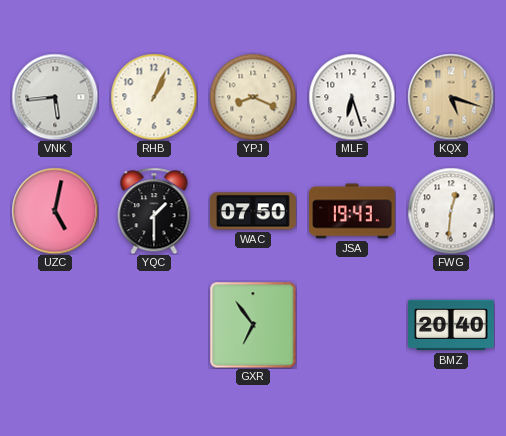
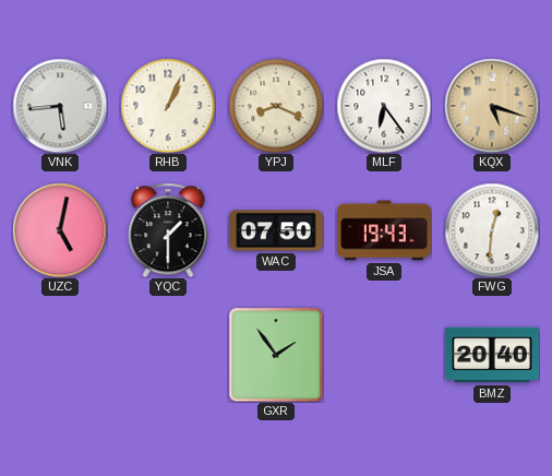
MLF: 6:27 -> 6:24
GXR: 6:54 -> 1:54
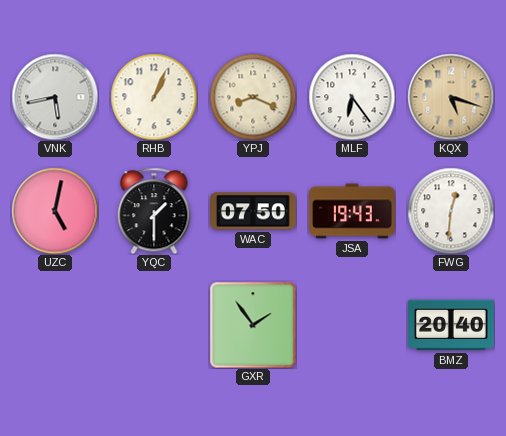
VNK: 5:44 -> 5:43
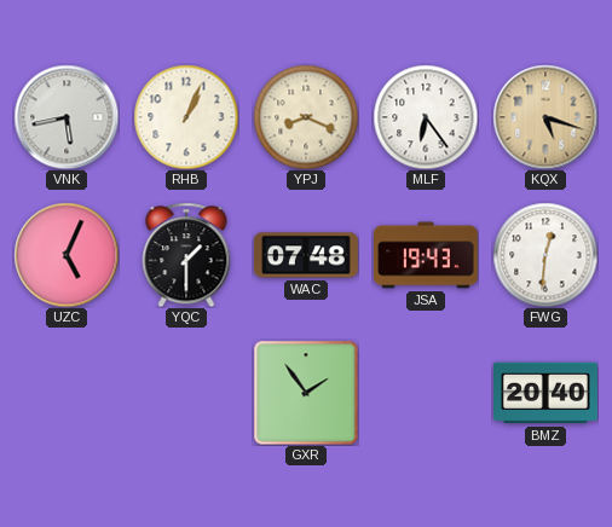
UZC: 5:02 -> 5:04
WAC: 07:50 -> 07:48
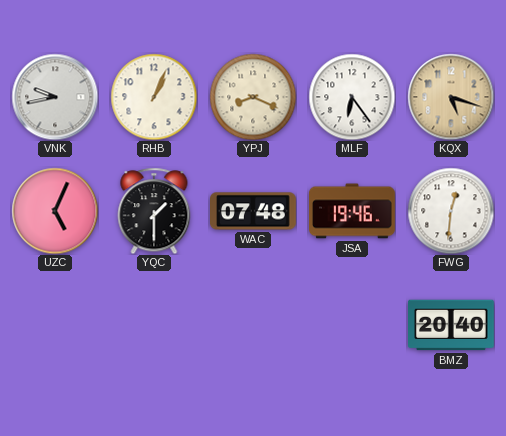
VNK: 5:43 -> 9:43
JSA: 19:43 -> 19:46
GXR: 1:54 -> none
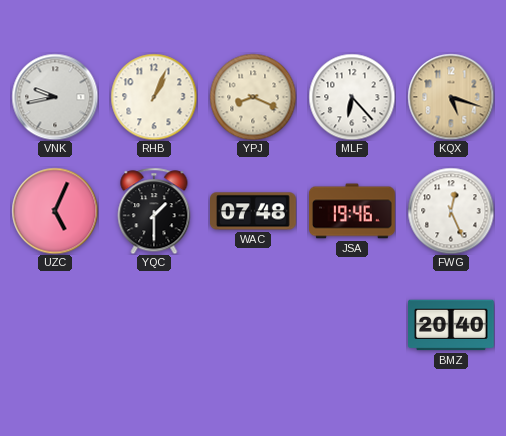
MLF: 6:24 -> 6:23
FWG: 12:31 -> 12:26
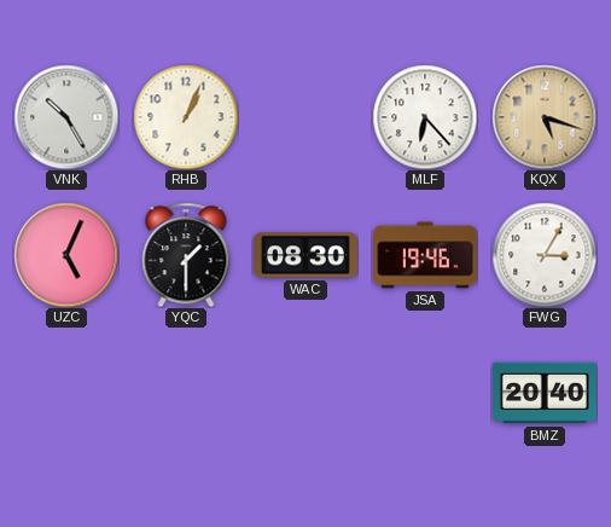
VNK: 9:43 -> 10:25
YPJ: 8:19 -> none
WAC: 07:48 -> 08:30
FWG: 12:26 -> 3:05
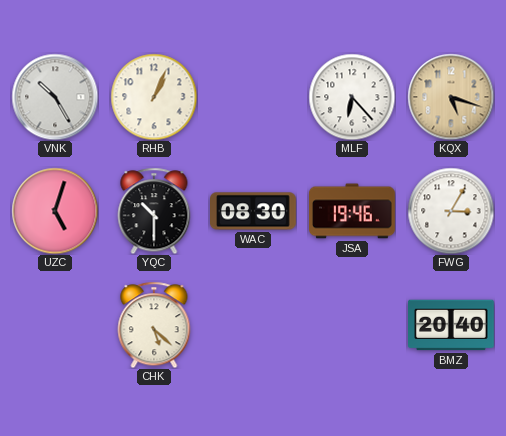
UZC: 5:04 -> 5:03
YQC: 1:30 -> 10:30
CHK: none -> 5:22
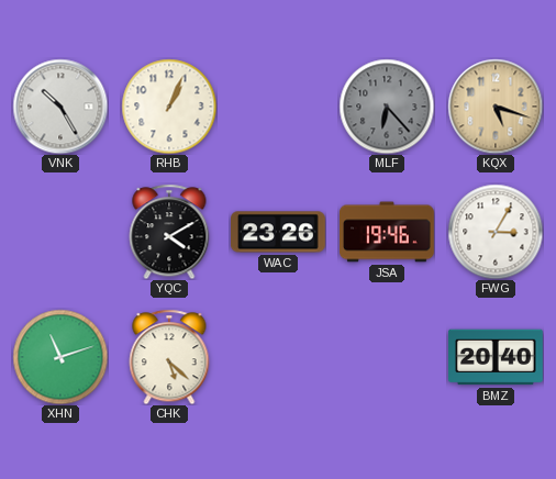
MLF dial: white -> grey
UZC: 5:03 -> none
YQC: 10:30 -> 4:10
WAC: 08:30 -> 23:26
XHN: none -> 11:12
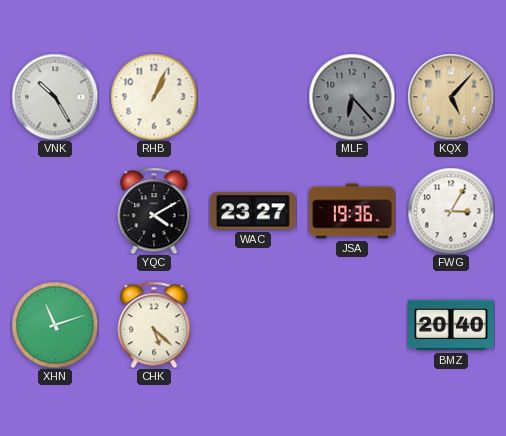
KQX: 5:18 -> 5:07
WAC: 23:26 -> 23:27
JSA: 19:46 -> 19:36
